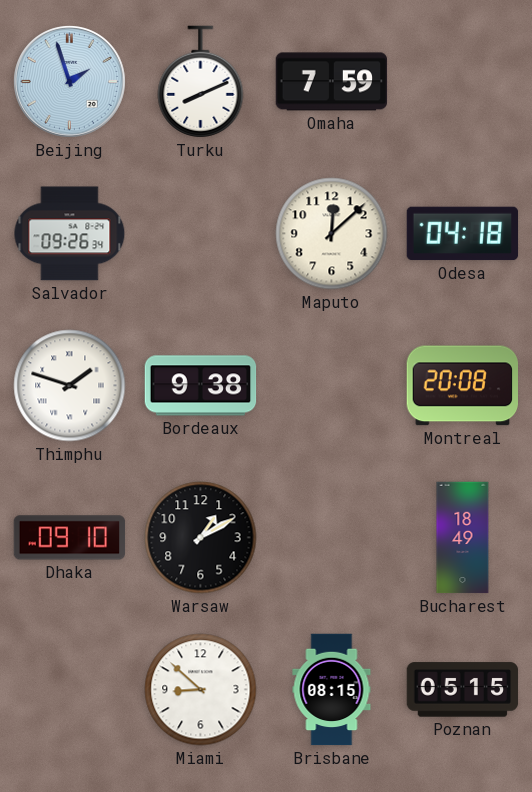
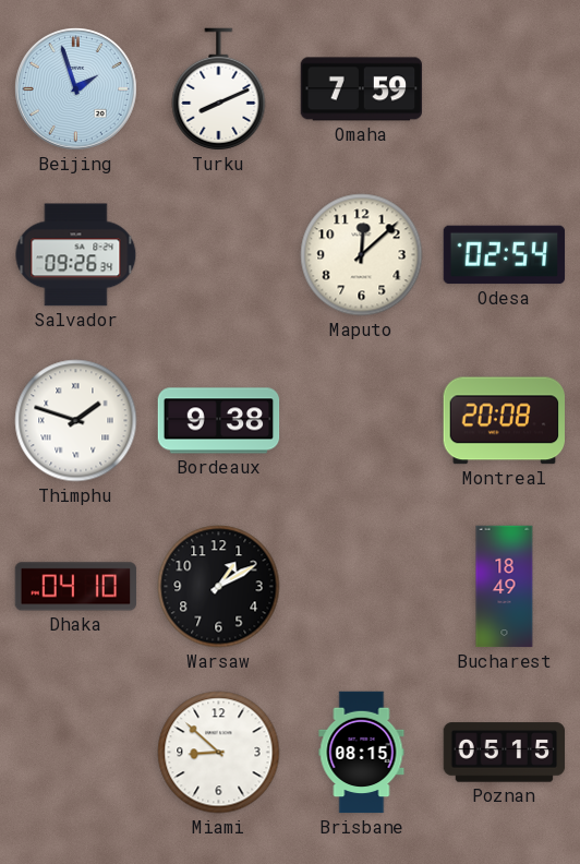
Odesa: 04:18 -> 02:54
Dhaka: 09:10 -> 04:10
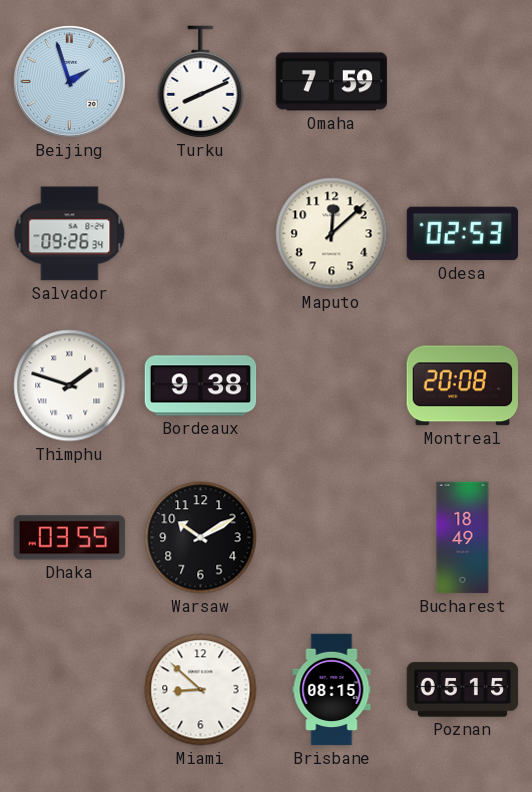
Odesa: 02:54 -> 02:53
Dhaka: 04:10 -> 03:55
Warsaw: 1:10 -> 10:10
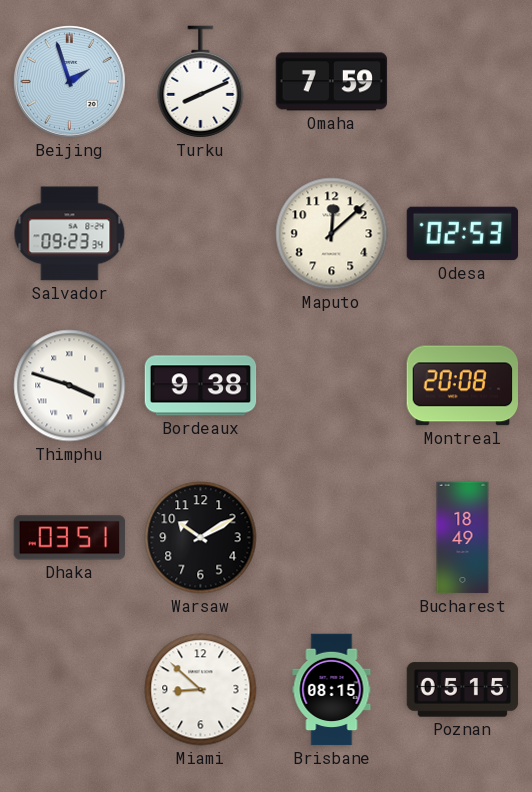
Salvador: 09:26 -> 09:23
Thimphu: 1:48 -> 3:48
Dhaka: 03:55 -> 03:51
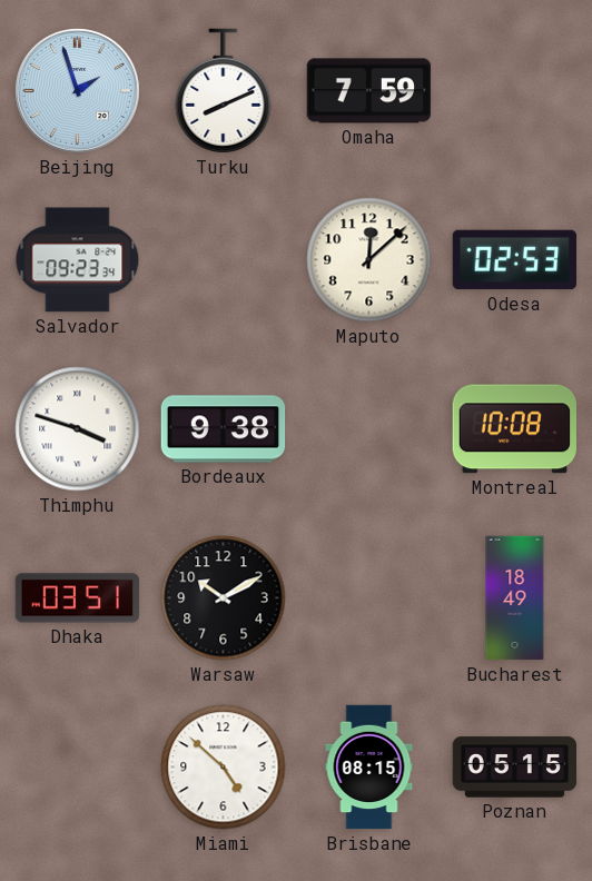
Montreal: 20:08 -> 10:08
Miami: 8:52 -> 4:52
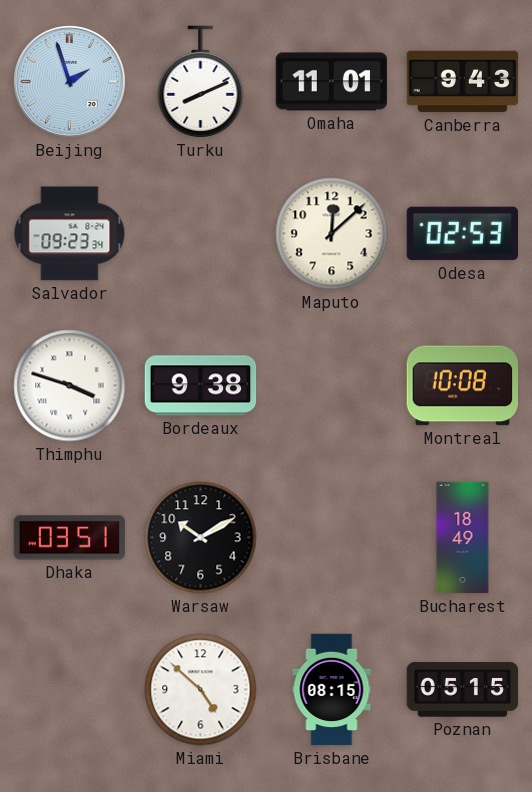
Omaha: 7:59 -> 11:01
Canberra: none -> 9:43
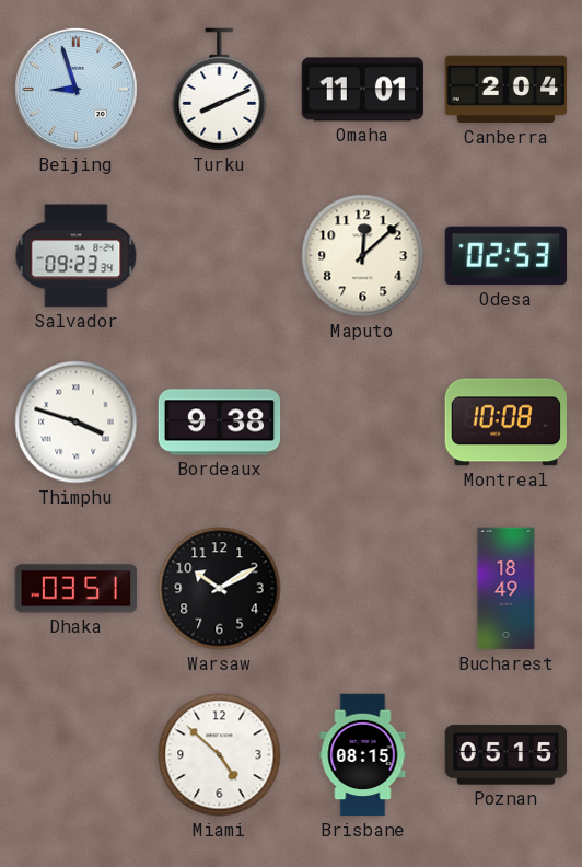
Beijing: 1:57 -> 8:57
Canberra: 9:43 -> 2:04
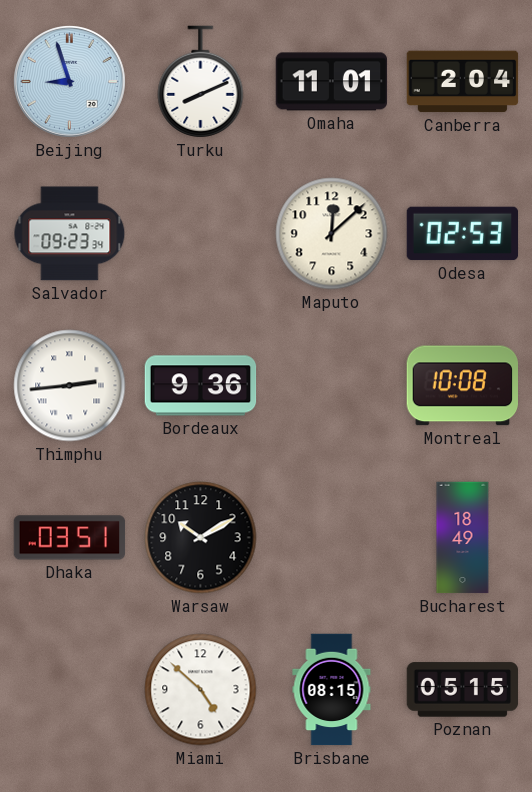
Thimphu: 3:48 -> 2:44
Bordeaux: 9:38 -> 9:36
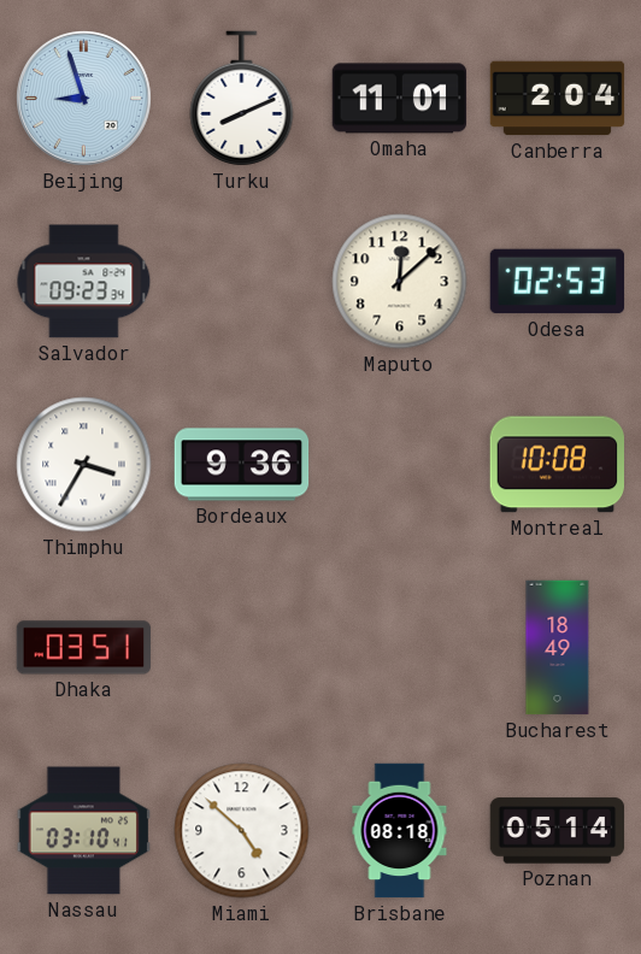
Thimphu: 2:44 -> 3:35
Warsaw: 10:10 -> none
Nassau: none -> 03:10
Brisbane: 08:15 -> 08:18
Poznan: 05:15 -> 05:14
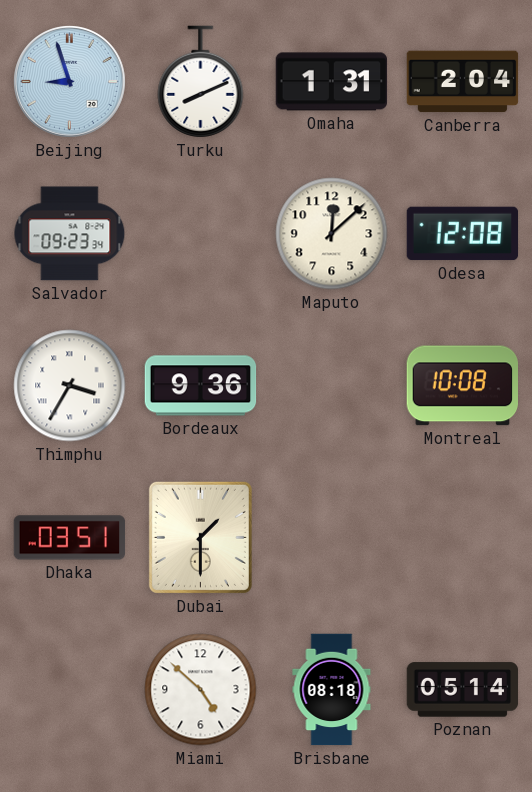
Omaha: 11:01 -> 1:31
Odesa: 02:53 -> 12:08
Dubai: none -> 1:30
Bucharest: 18:49 -> none
Nassau: 03:10 -> none
